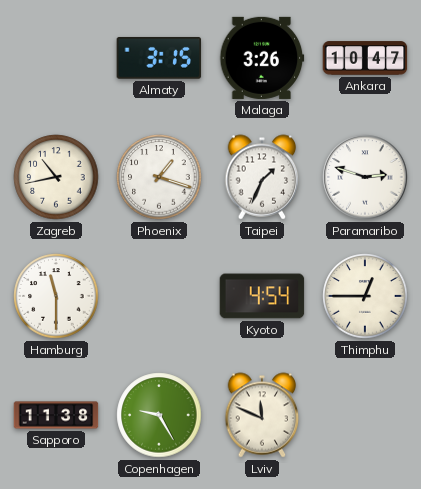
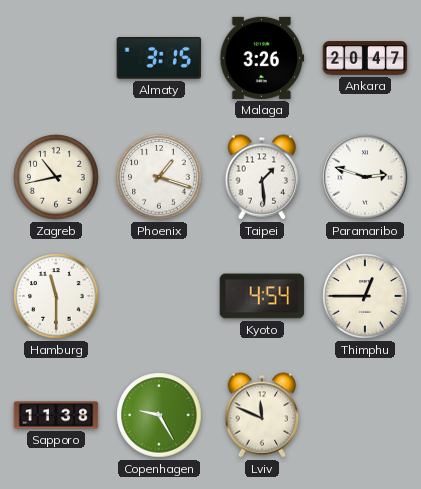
Ankara: 10:47 -> 20:47
Taipei: 1:34 -> 1:29
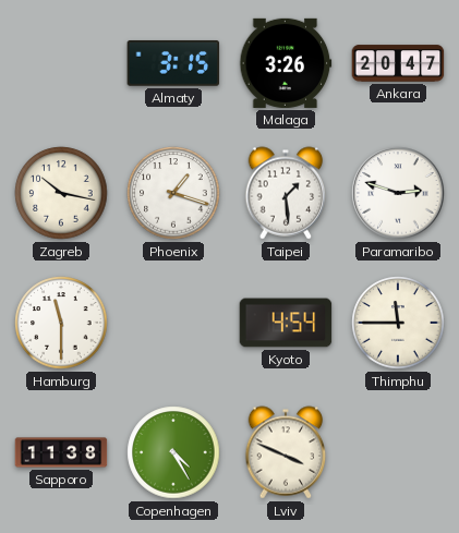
Zagreb: 10:43 -> 10:17
Thimphu: 12:45 -> 11:45
Copenhagen: 9:25 -> 4:25
Lviv: 11:49 -> 3:49
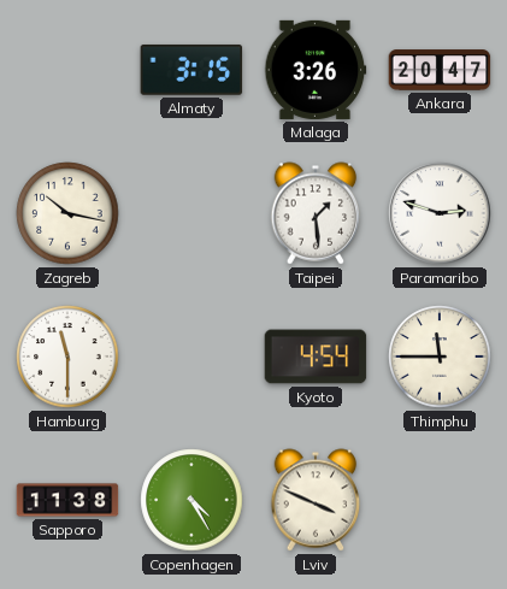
Phoenix: 1:18 -> none
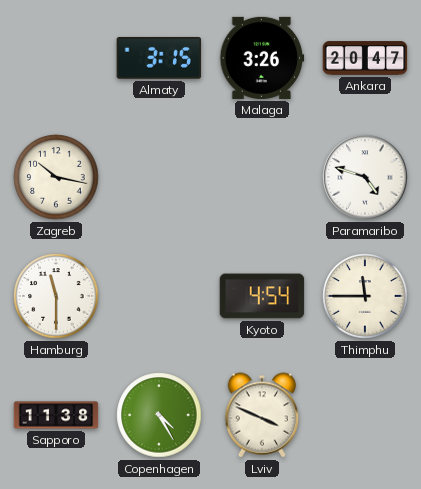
Taipei: 1:29 -> none
Paramaribo: 2:48 -> 4:48
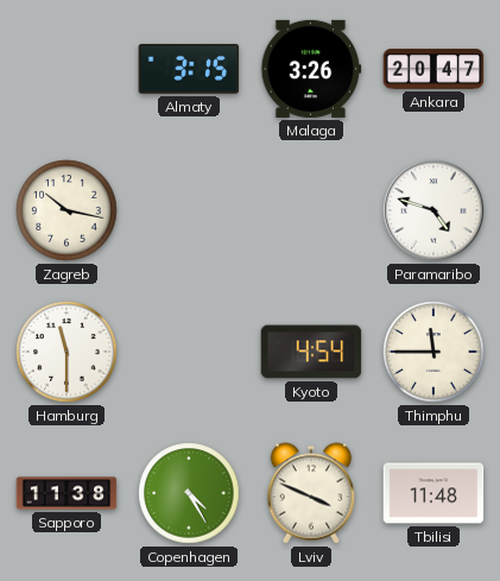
Tbilisi: none -> 11:48
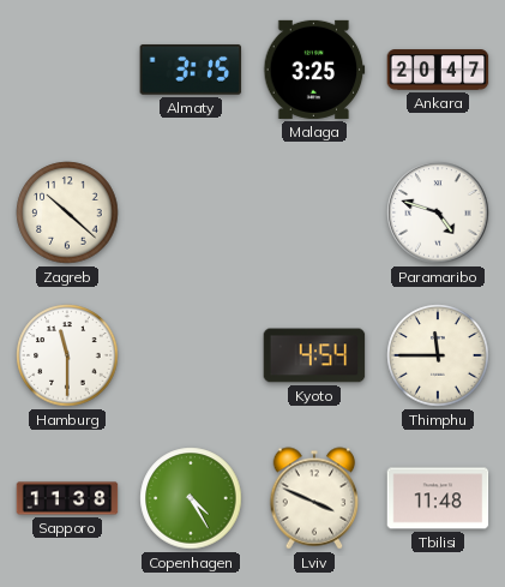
Malaga: 3:26 -> 3:25
Zagreb: 10:17 -> 10:22
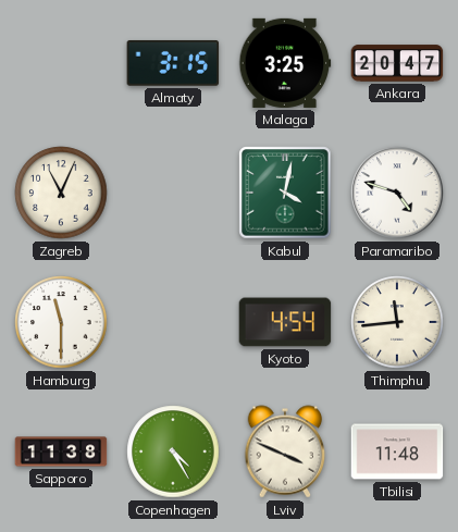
Zagreb: 10:22 -> 11:04
Kabul: none -> 4:02
Thimphu: 11:45 -> 11:44
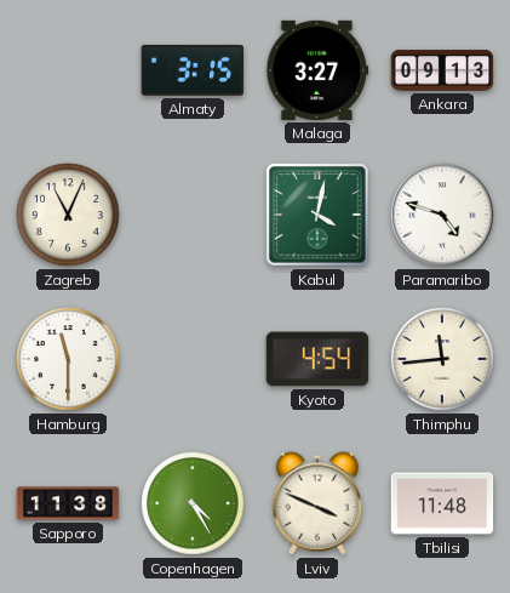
Malaga: 3:25 -> 3:27
Ankara: 20:47 -> 09:13
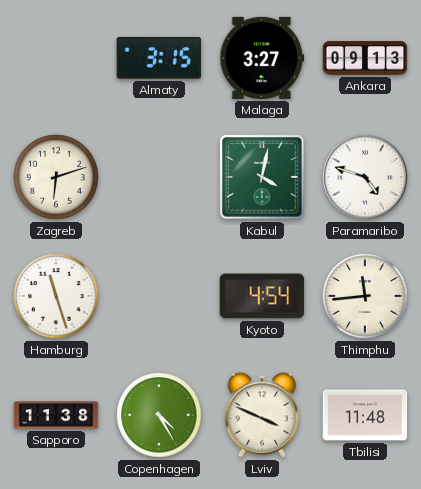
Zagreb: 11:04 -> 6:12
Hamburg: 11:30 -> 11:27
